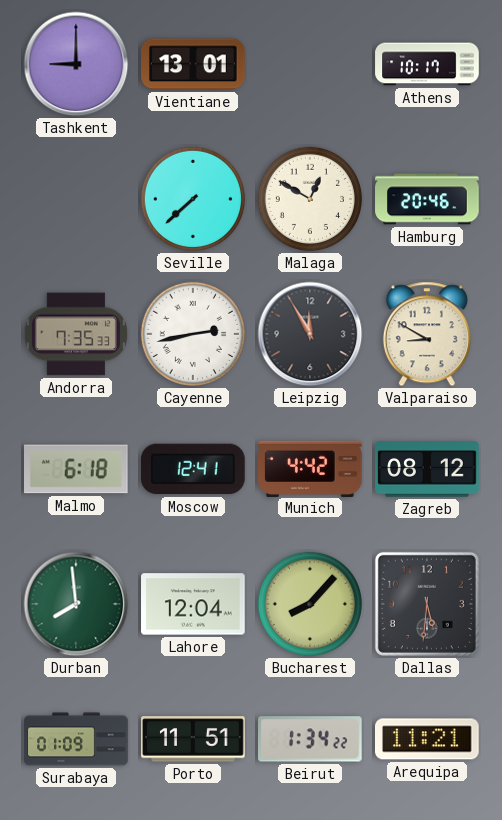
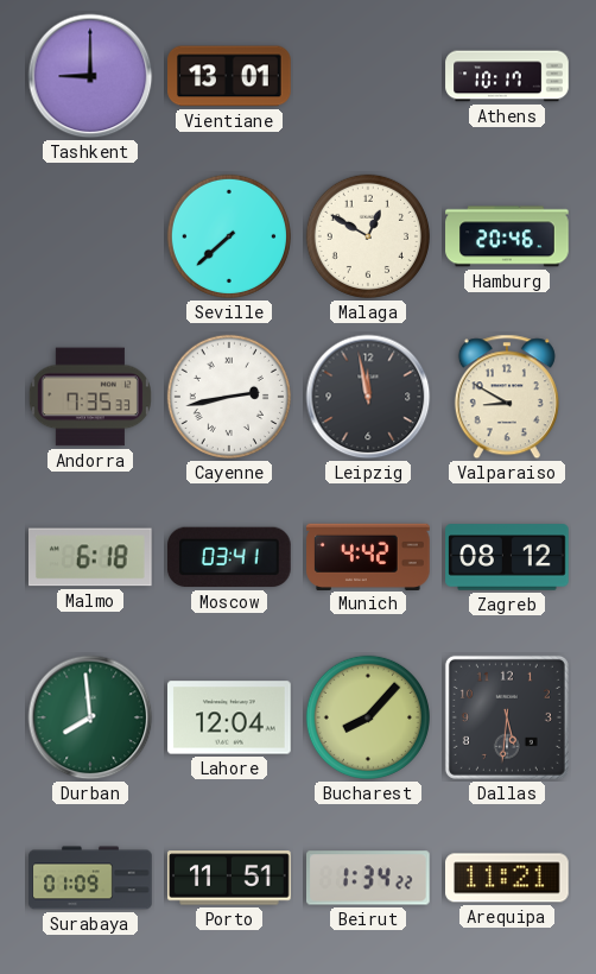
Leipzig: 11:55 -> 11:58
Moscow: 12:41 -> 03:41
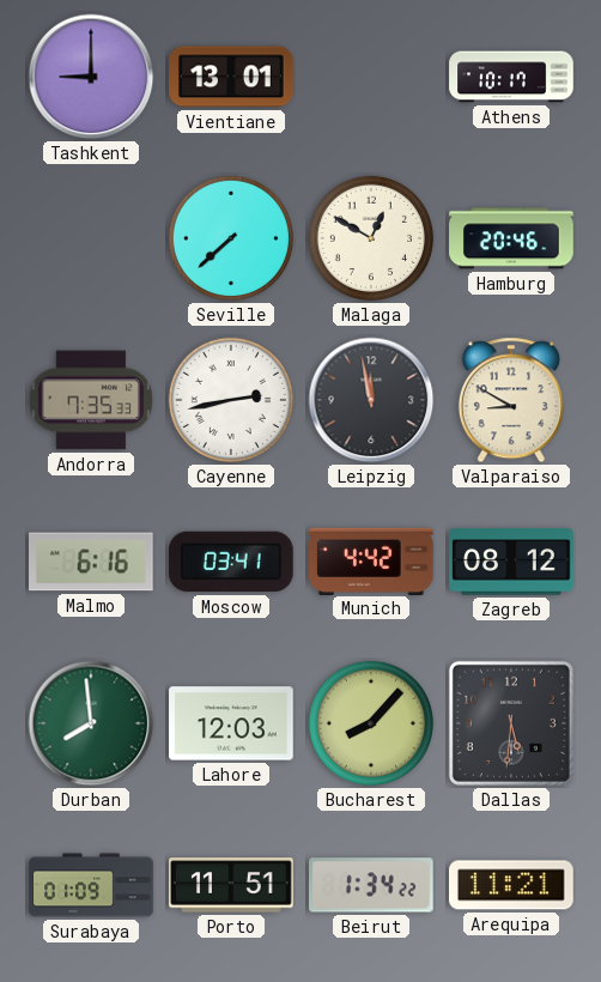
Malmo: 6:18 -> 6:16
Lahore: 12:04 -> 12:03
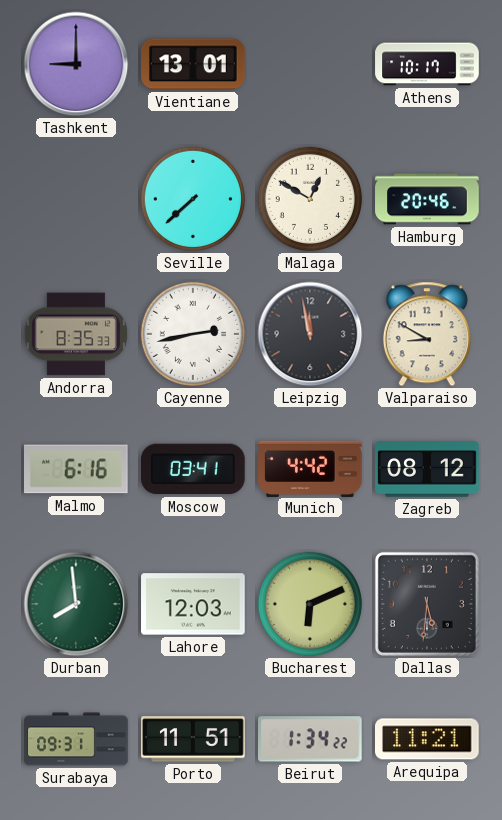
Andorra: 7:35 -> 8:35
Bucharest: 8:07 -> 6:11
Surabaya: 01:09 -> 09:31
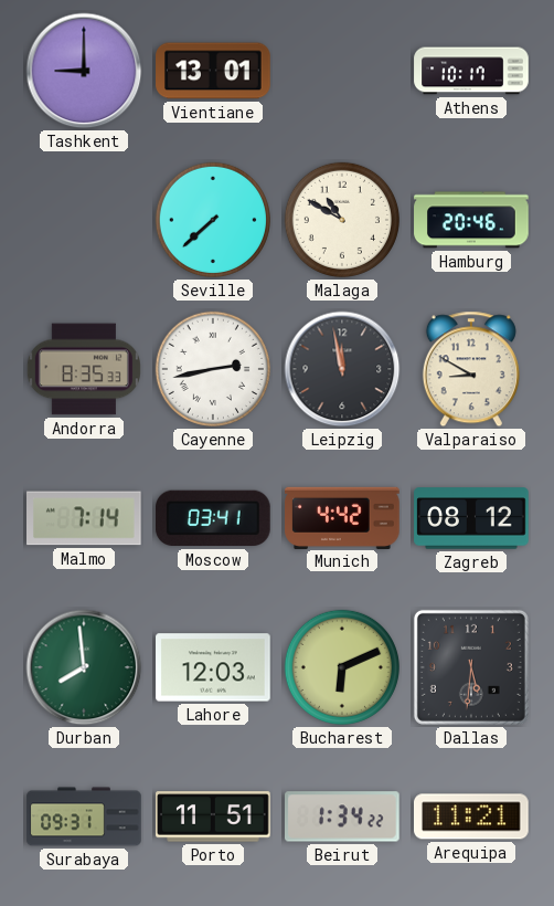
Malaga: 12:50 -> 10:50
Malmo: 6:16 -> 7:14
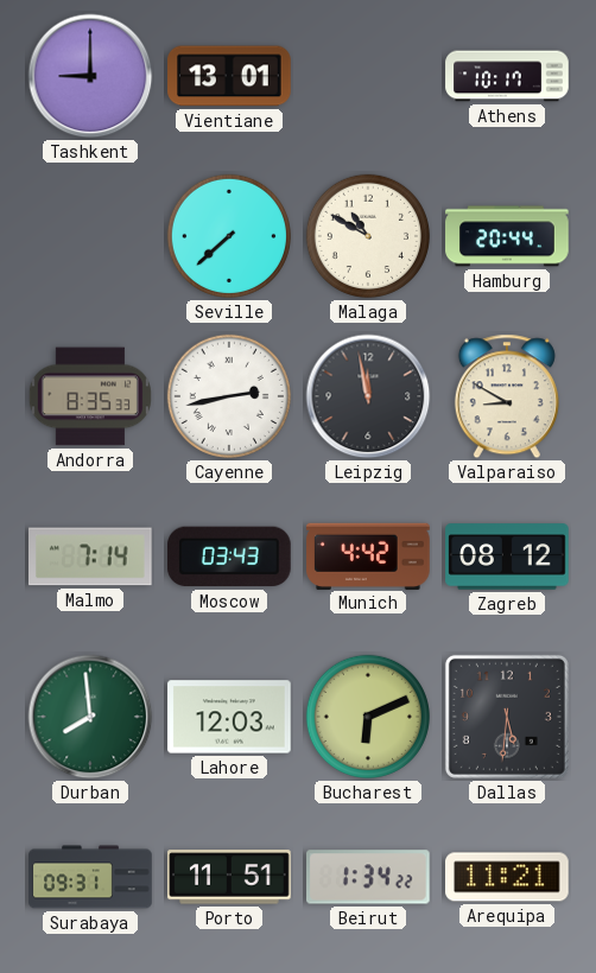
Hamburg: 20:46 -> 20:44
Moscow: 03:41 -> 03:43
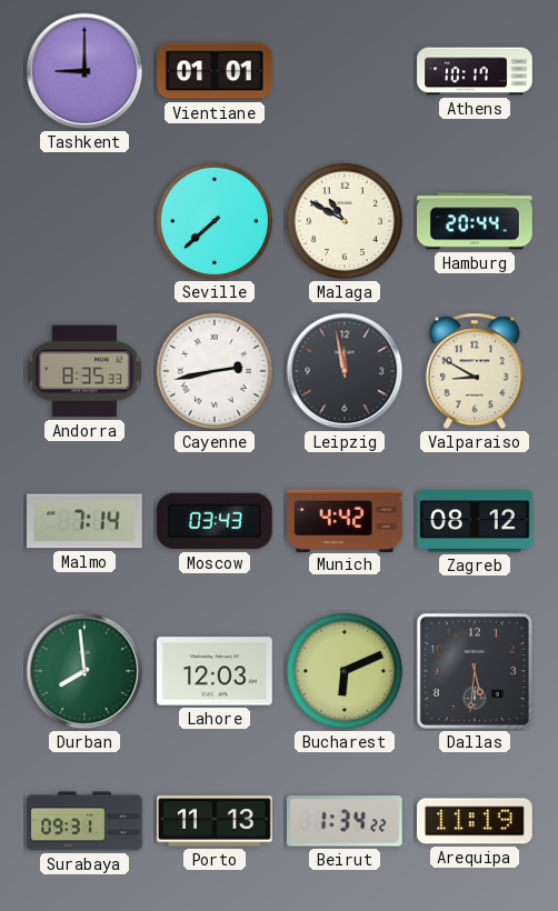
Vientiane: 13:01 -> 01:01
Porto: 11:51 -> 11:13
Arequipa: 11:21 -> 11:19
